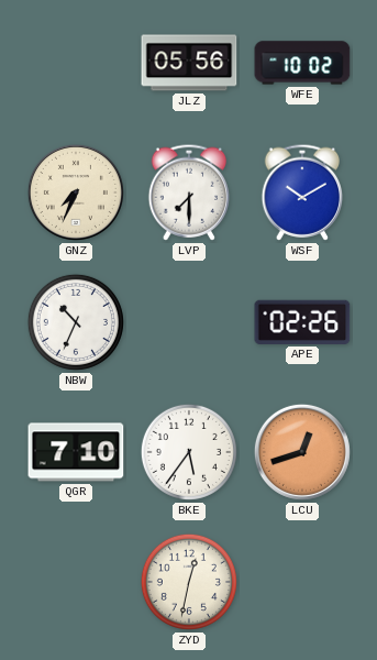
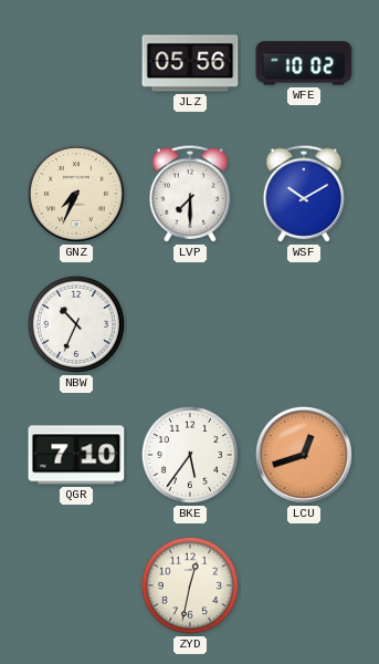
APE: 02:26 -> none
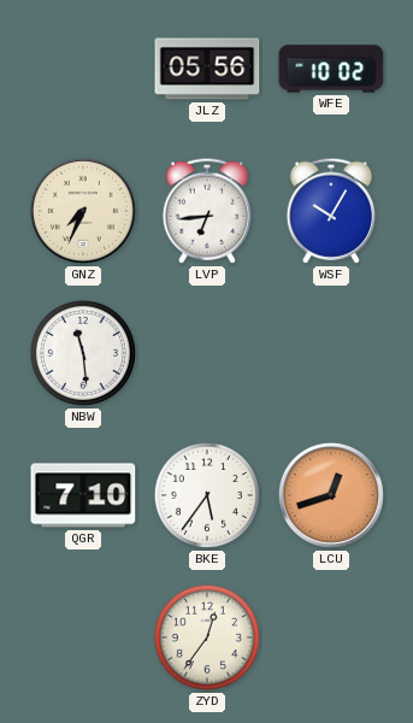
LVP: 7:30 -> 6:44
WSF: 10:10 -> 10:05
NBW: 10:34 -> 11:29
ZYD: 12:32 -> 12:36
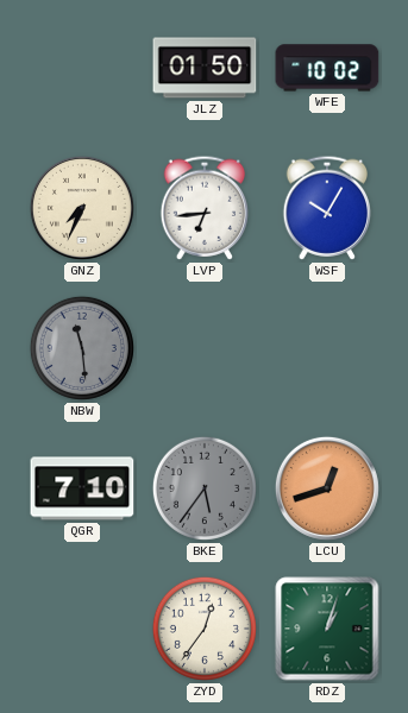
JLZ: 05:56 -> 01:50
NBW dial: white -> grey
BKE dial: white -> grey
RDZ: none -> 1:03
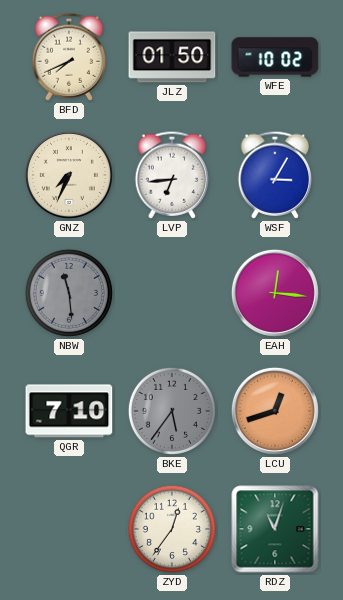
BFD: none -> 7:41
WSF: 10:05 -> 3:05
EAH: none -> 12:16
RDZ: 1:03 -> 11:03
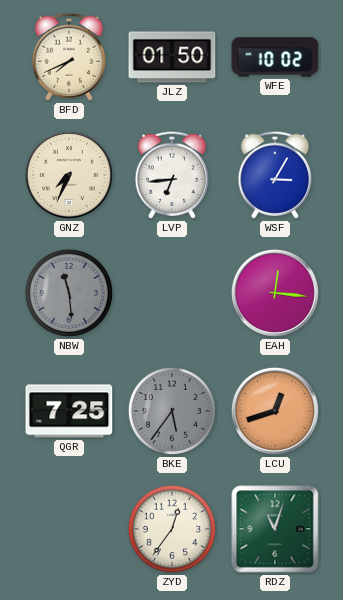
QGR: 7:10 -> 7:25
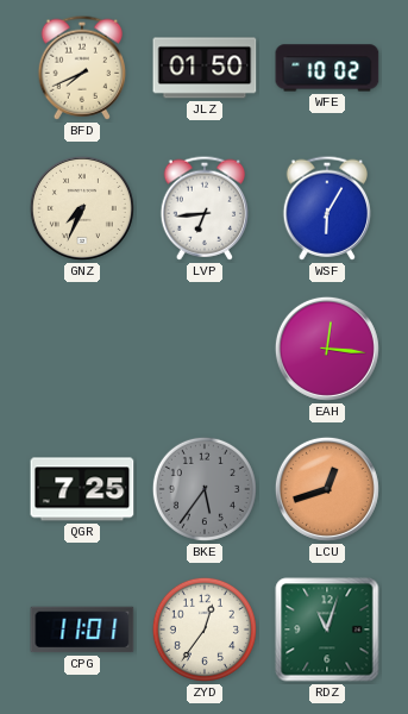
WSF: 3:05 -> 6:05
NBW: 11:29 -> none
CPG: none -> 11:01
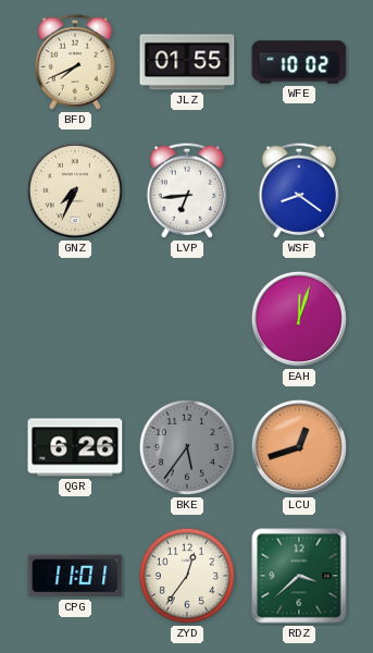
JLZ: 01:50 -> 01:55
WSF: 6:05 -> 8:21
EAH: 12:16 -> 12:03
QGR: 7:25 -> 6:26
RDZ: 11:03 -> 3:38
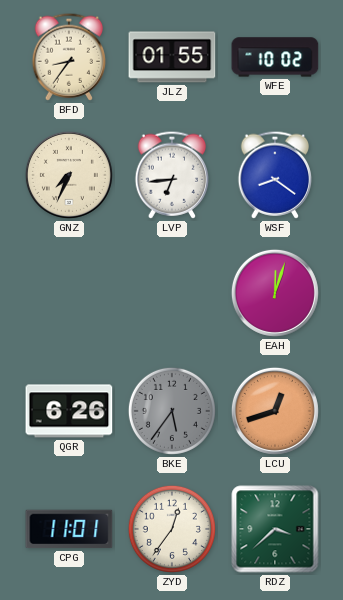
BFD: 7:41 -> 8:36
